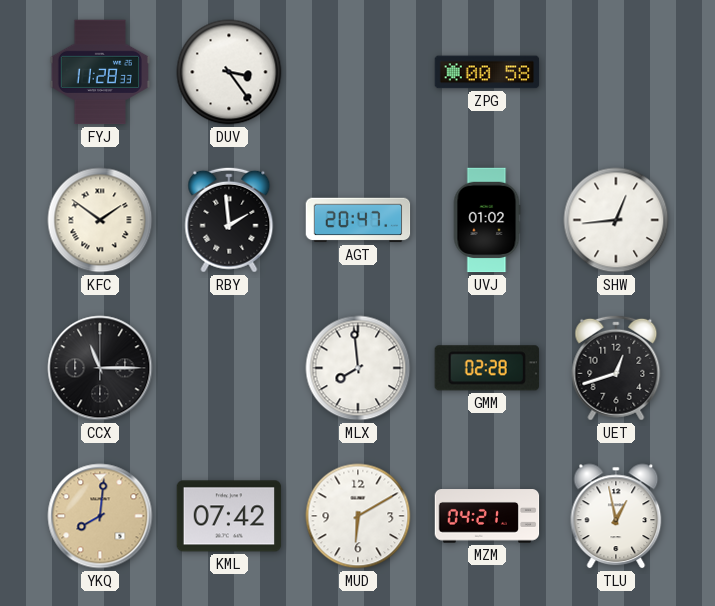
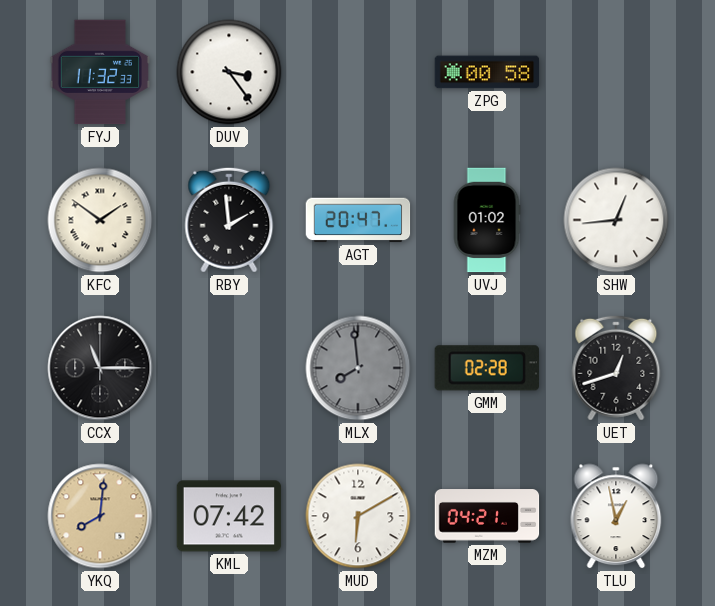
FYJ: 11:28 -> 11:32
MLX dial: white -> grey
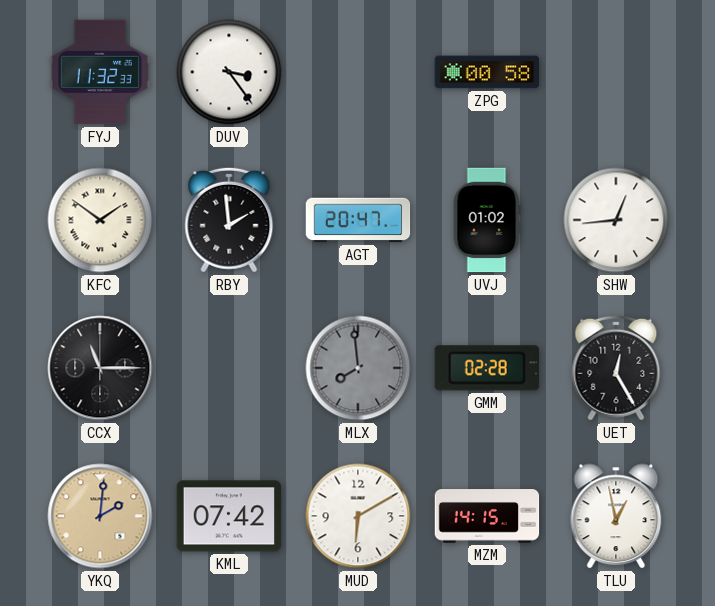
UET: 12:42 -> 12:25
YKQ: 8:01 -> 2:01
MZM: 04:21 -> 14:15
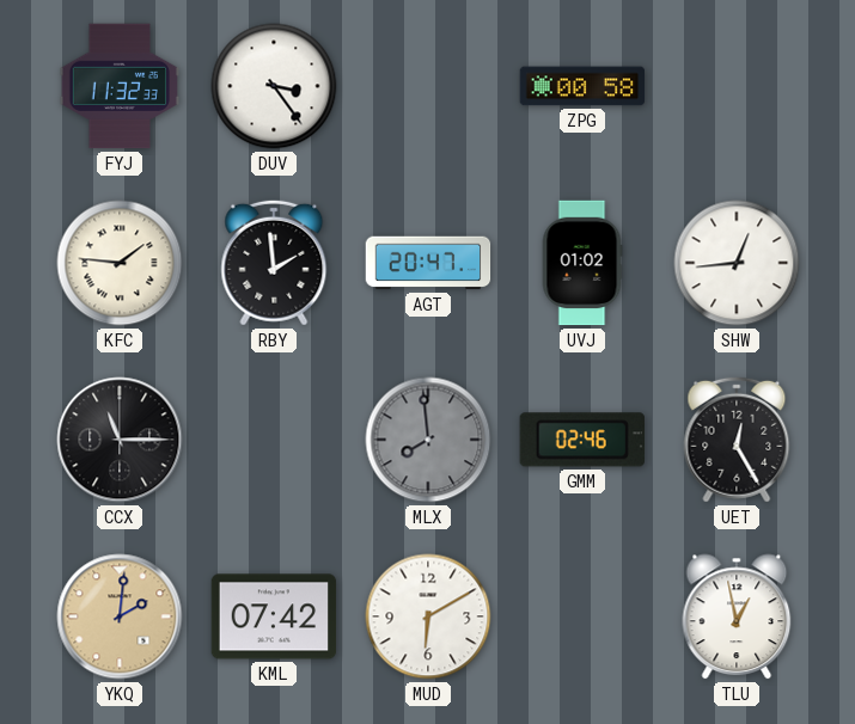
KFC: 1:51 -> 1:46
GMM: 02:28 -> 02:46
MZM: 14:15 -> none
